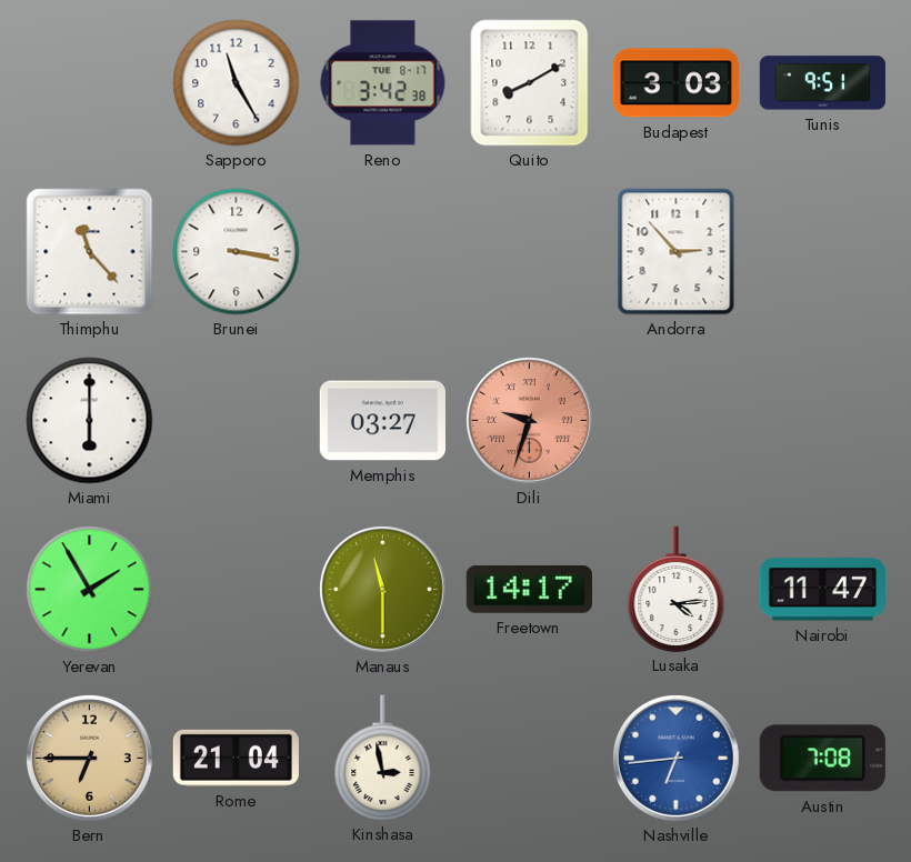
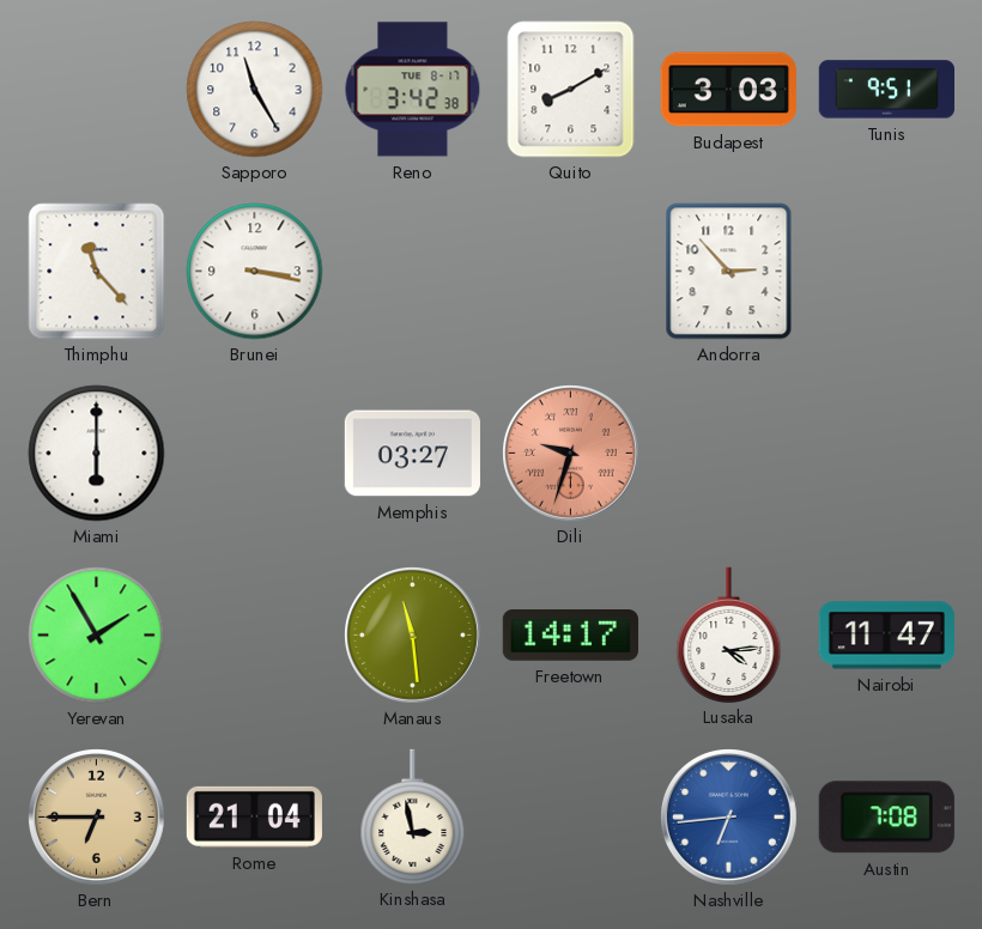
Manaus: 11:30 -> 11:29
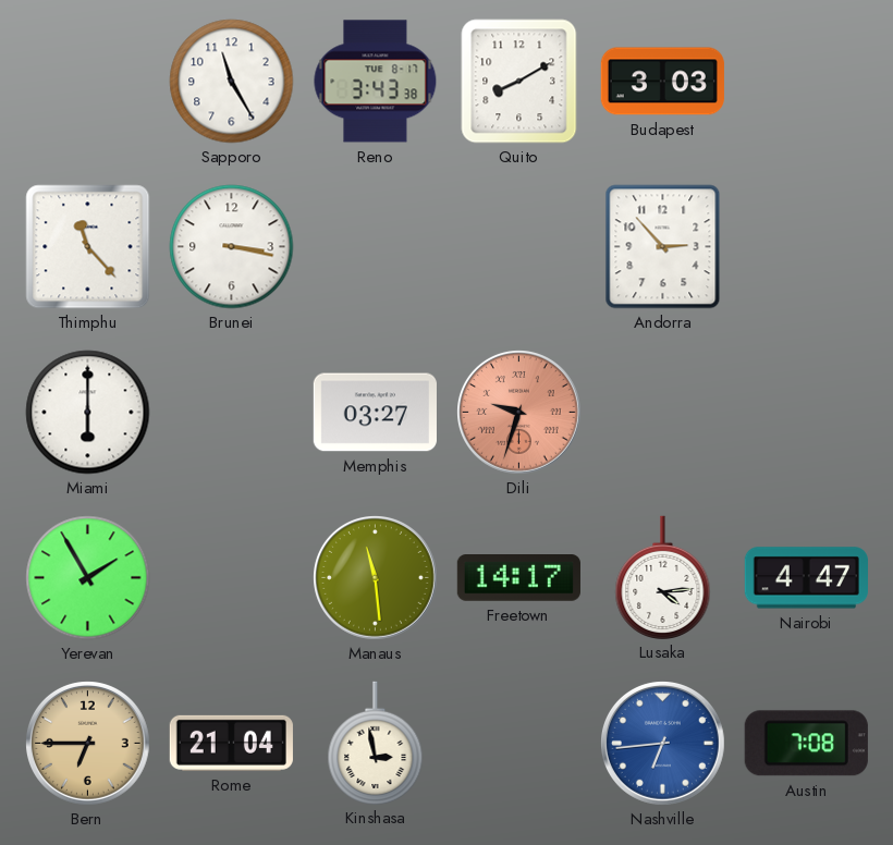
Reno: 3:42 -> 3:43
Tunis: 9:51 -> none
Nairobi: 11:47 -> 4:47
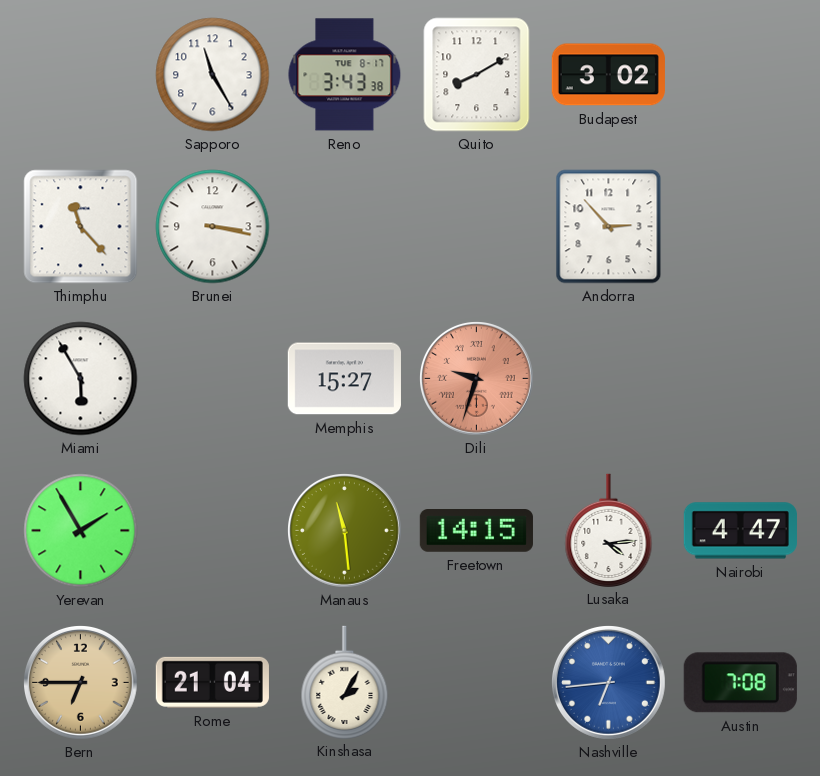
Budapest: 3:03 -> 3:02
Miami: 6:00 -> 5:55
Memphis: 03:27 -> 15:27
Freetown: 14:17 -> 14:15
Kinshasa: 2:58 -> 2:05
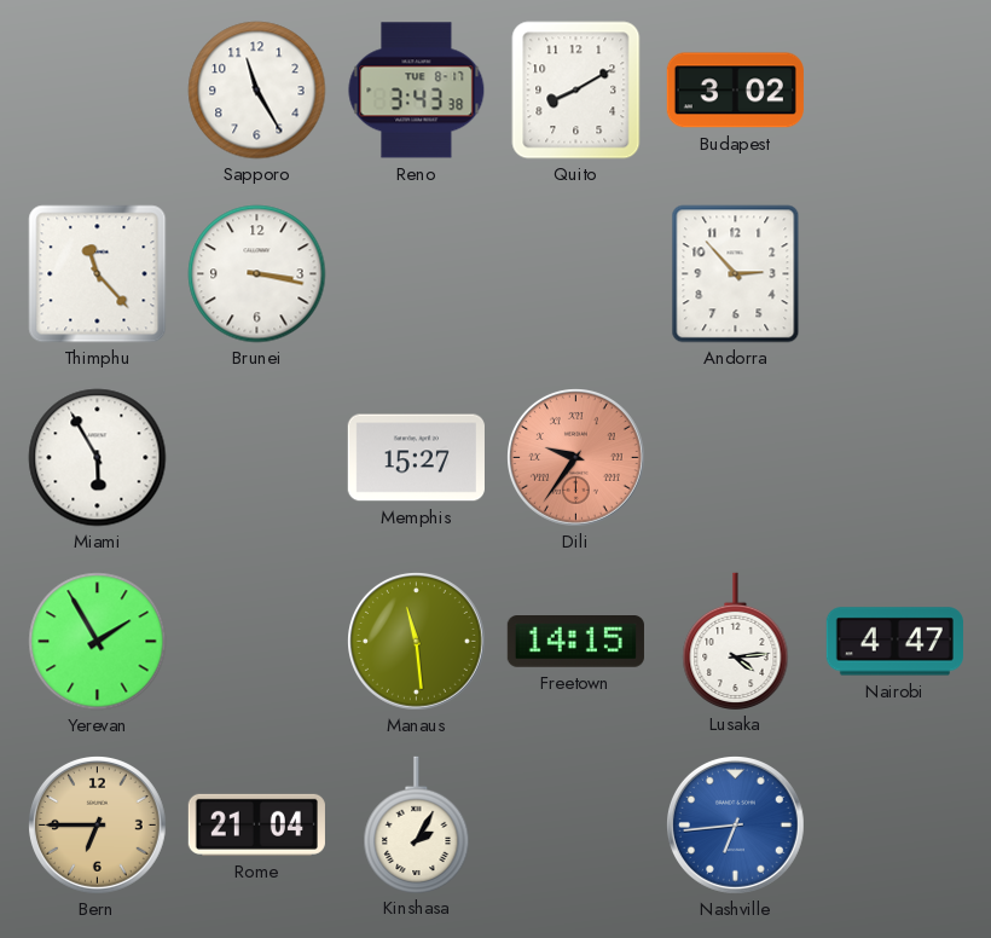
Dili: 9:33 -> 9:36
Austin: 7:08 -> none
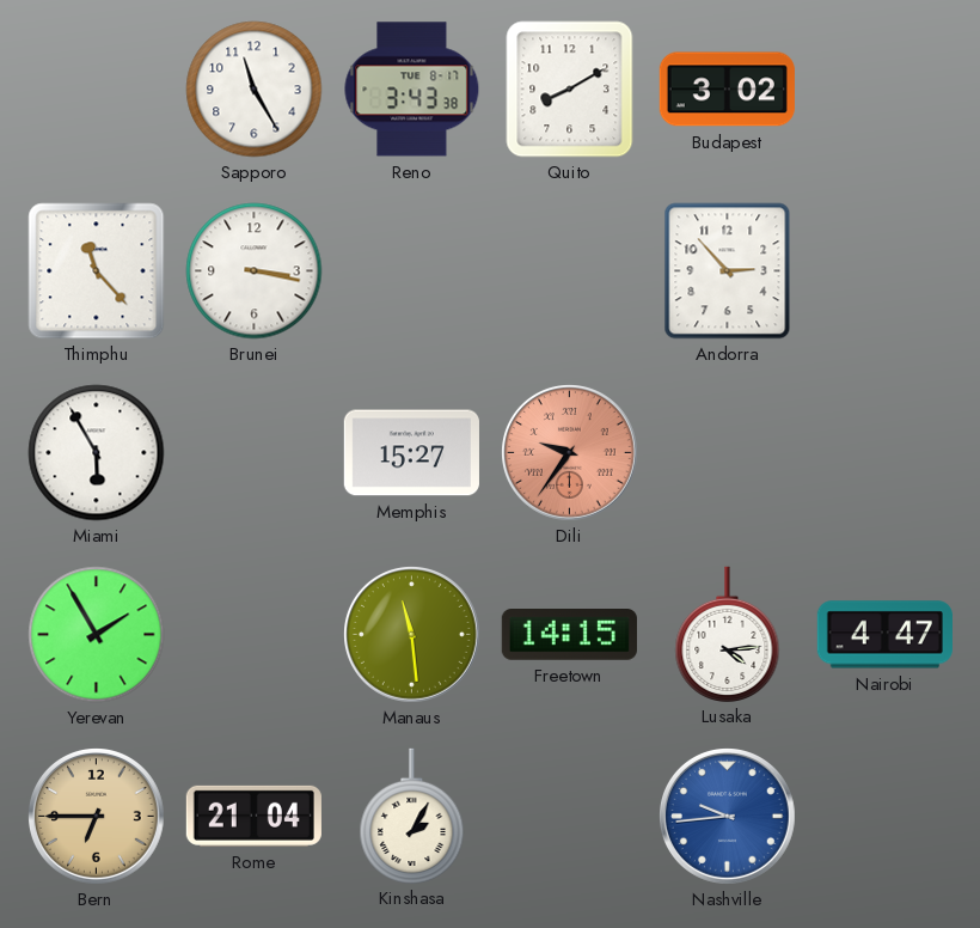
Nashville: 6:44 -> 9:44
